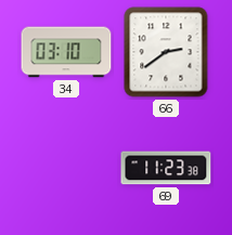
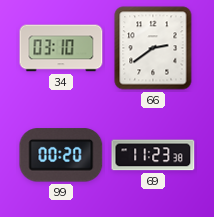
99: none -> 00:20
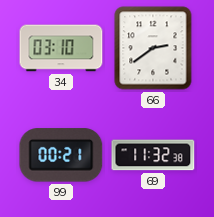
99: 00:20 -> 00:21
69: 11:23 -> 11:32
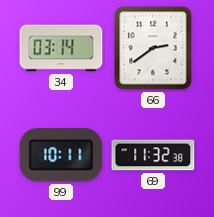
34: 03:10 -> 03:14
99: 00:21 -> 10:11
